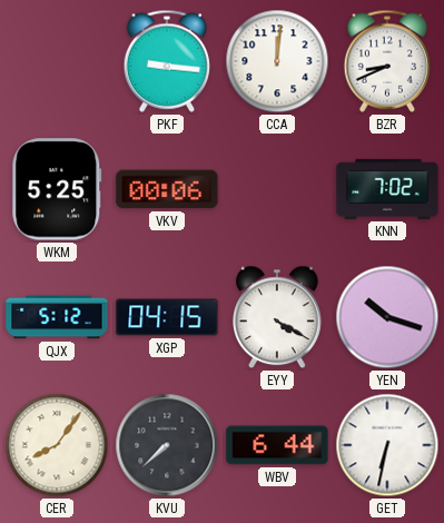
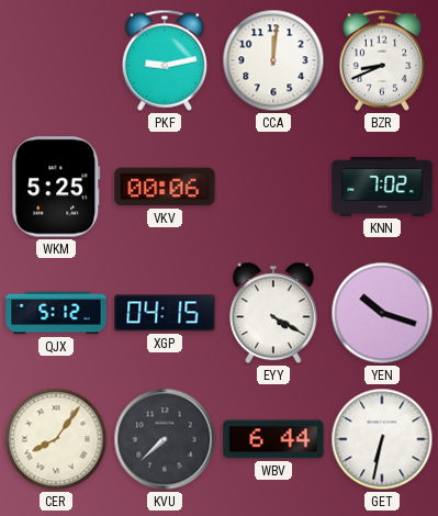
PKF: 9:16 -> 9:13
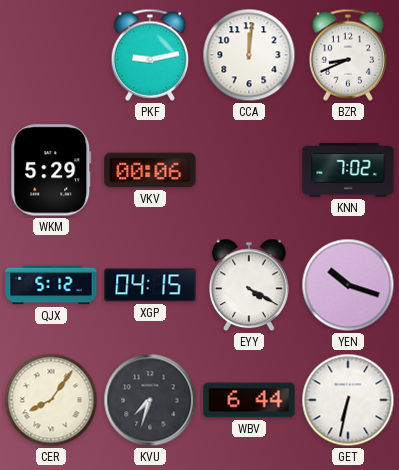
WKM: 5:25 -> 5:29
KVU: 7:38 -> 7:33
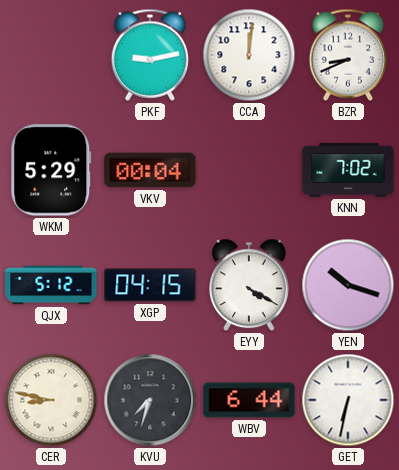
VKV: 00:06 -> 00:04
CER: 8:06 -> 8:47
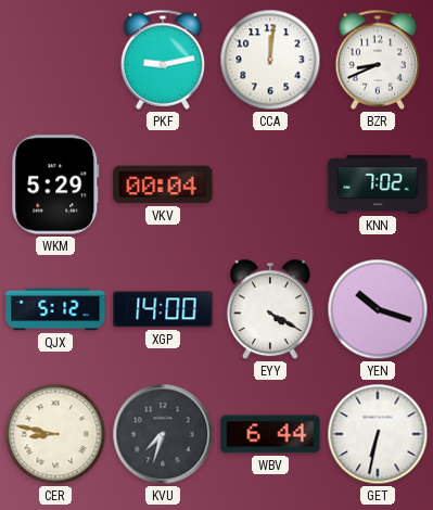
XGP: 04:15 -> 14:00
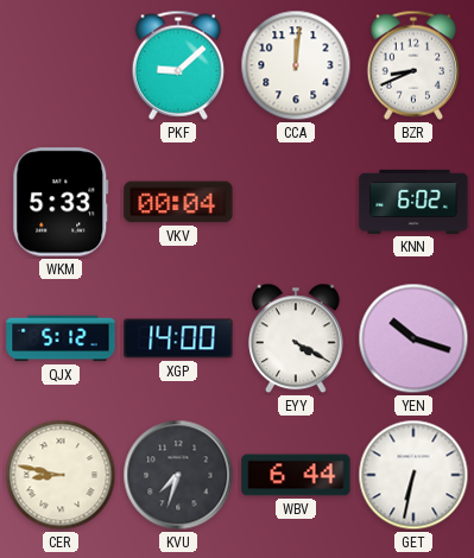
PKF: 9:13 -> 9:08
WKM: 5:29 -> 5:33
KNN: 7:02 -> 6:02
